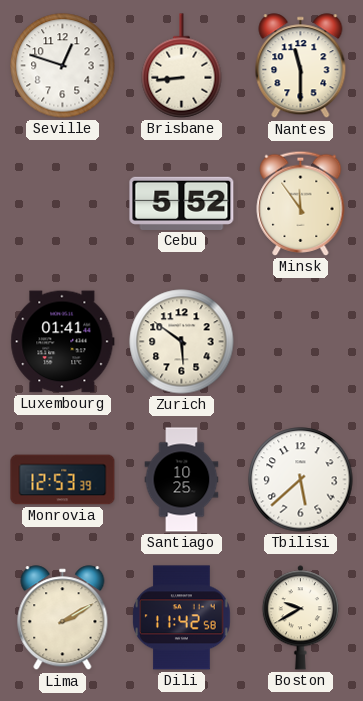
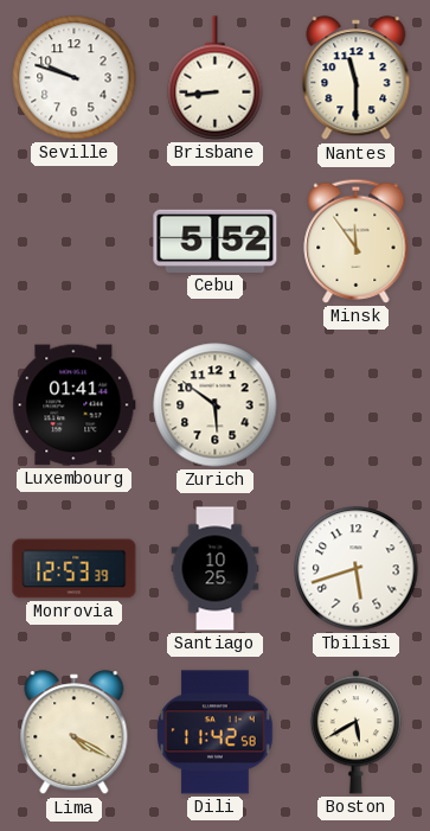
Seville: 12:48 -> 9:48
Tbilisi: 5:38 -> 5:42
Lima: 2:10 -> 4:20
Boston: 9:40 -> 5:40
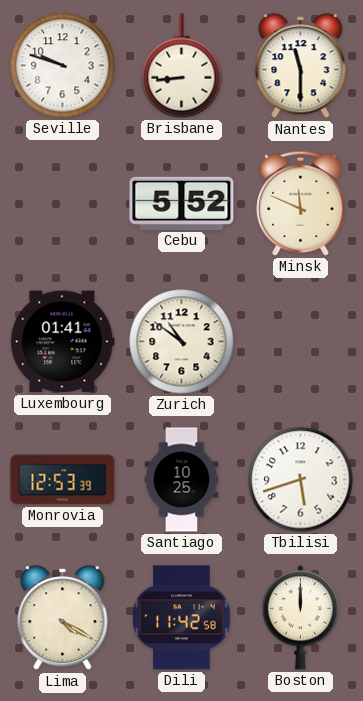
Minsk: 11:54 -> 11:49
Zurich: 5:51 -> 10:51
Boston: 5:40 -> 12:00
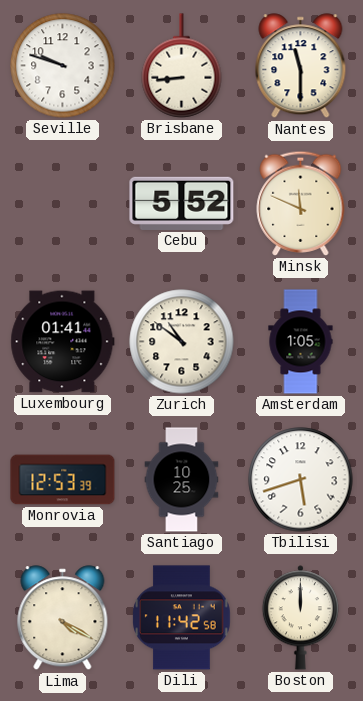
Amsterdam: none -> 1:05
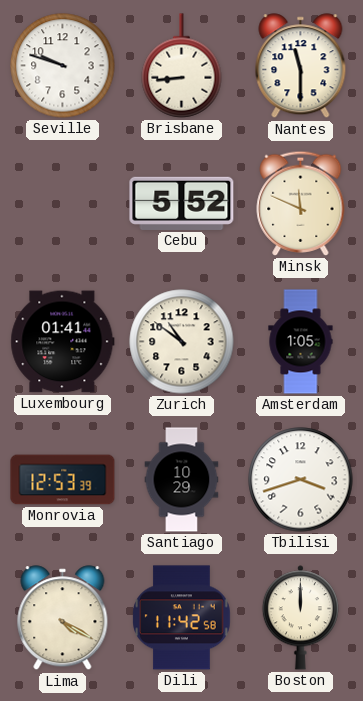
Santiago: 10:25 -> 10:29
Tbilisi: 5:42 -> 3:42
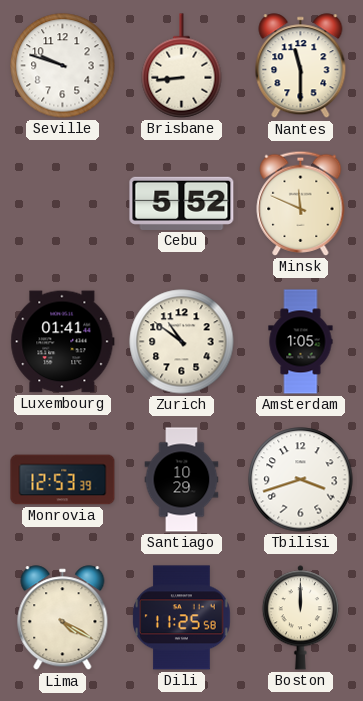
Dili: 11:42 -> 11:25
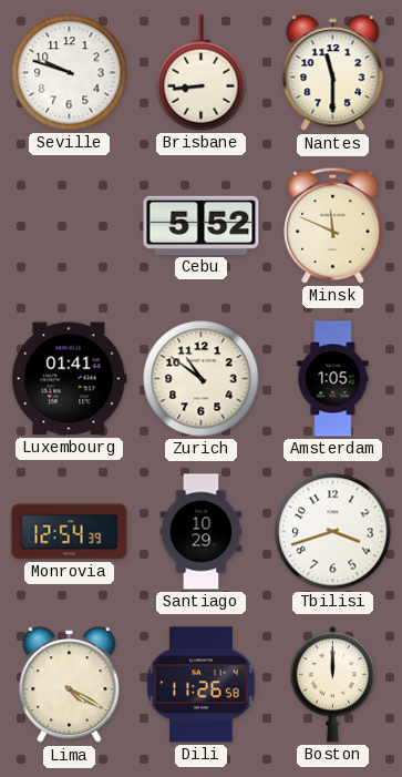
Monrovia: 12:53 -> 12:54
Dili: 11:25 -> 11:26
